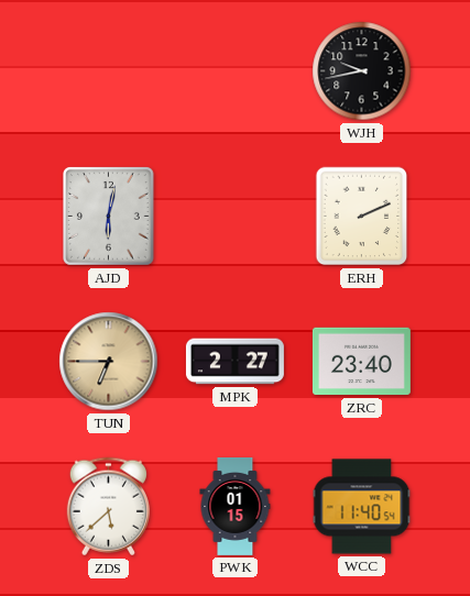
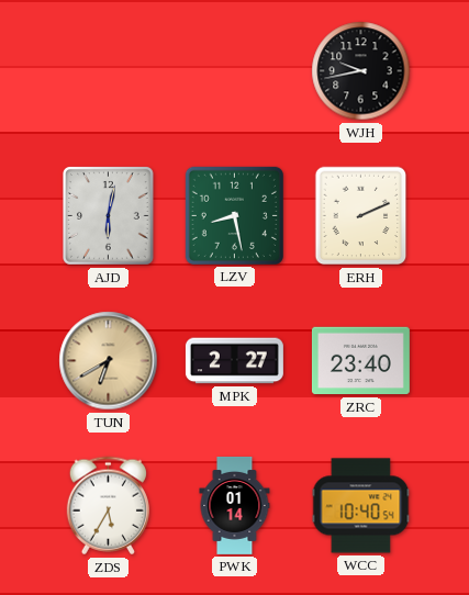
LZV: none -> 8:28
TUN: 6:45 -> 6:40
ZDS: 5:38 -> 5:35
PWK: 01:15 -> 01:14
WCC: 11:40 -> 10:40
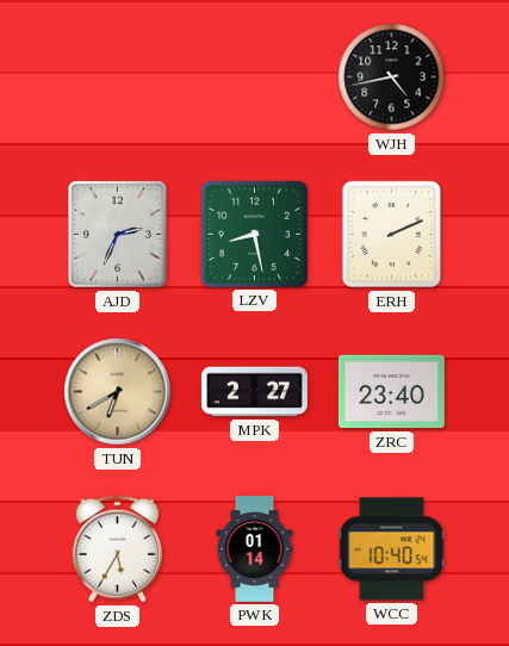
WJH: 9:43 -> 4:43
AJD: 6:02 -> 2:34
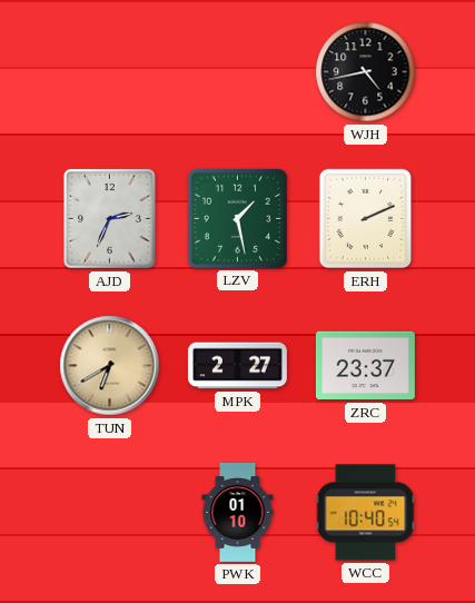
LZV: 8:28 -> 1:28
ZRC: 23:40 -> 23:37
ZDS: 5:35 -> none
PWK: 01:14 -> 01:10
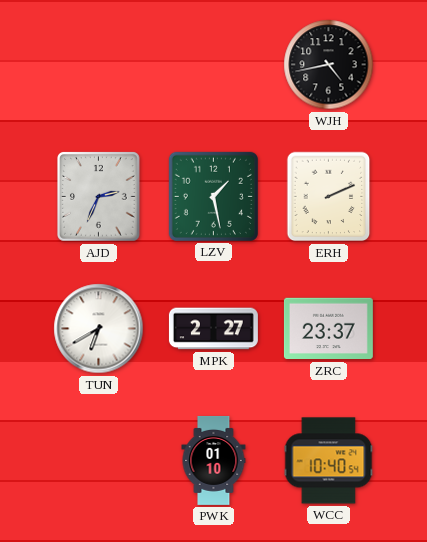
TUN dial: champagne -> white
